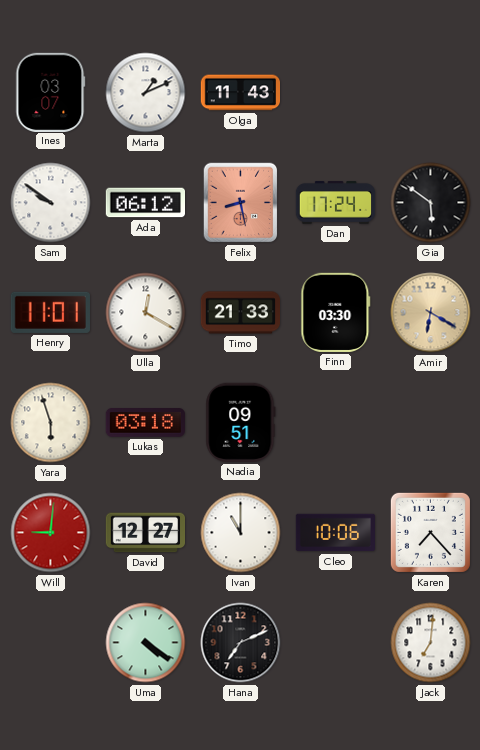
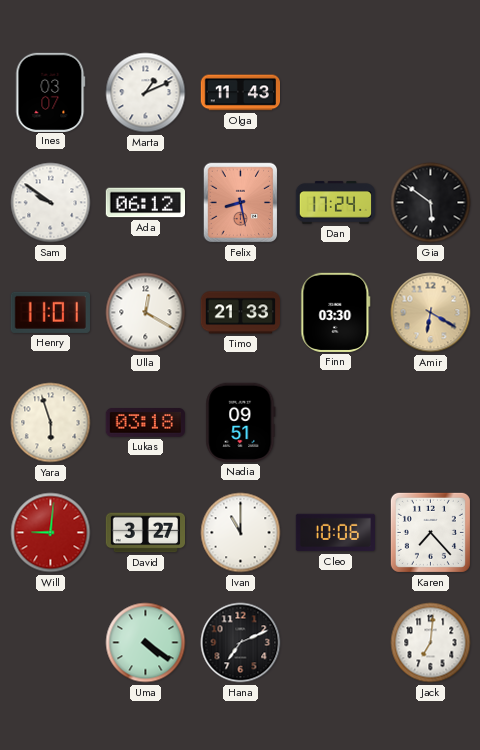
David: 12:27 -> 3:27
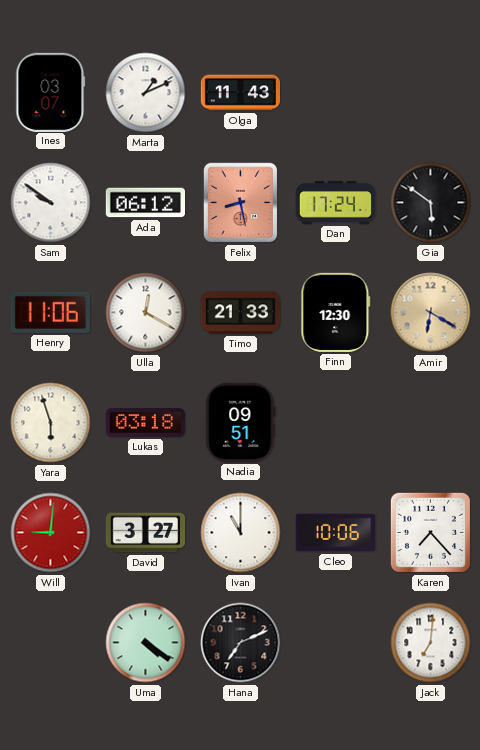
Henry: 11:01 -> 11:06
Finn: 03:30 -> 12:30
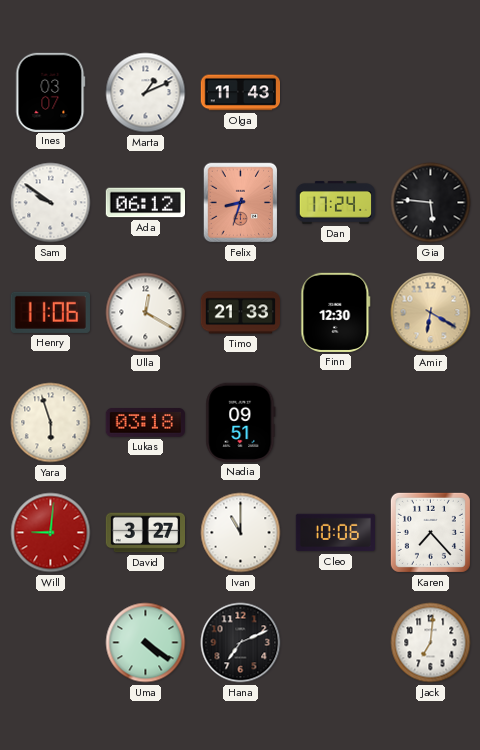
Felix: 8:28 -> 8:33
Gia: 5:51 -> 5:46
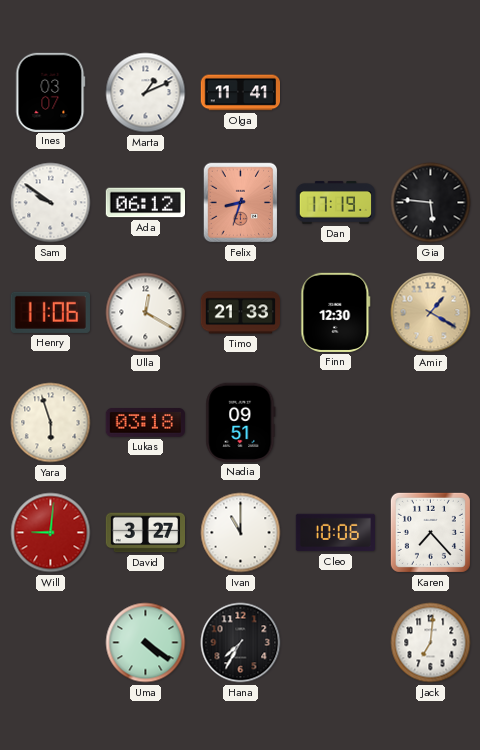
Olga: 11:43 -> 11:41
Dan: 17:24 -> 17:19
Amir: 6:20 -> 1:20
Hana: 7:11 -> 7:35
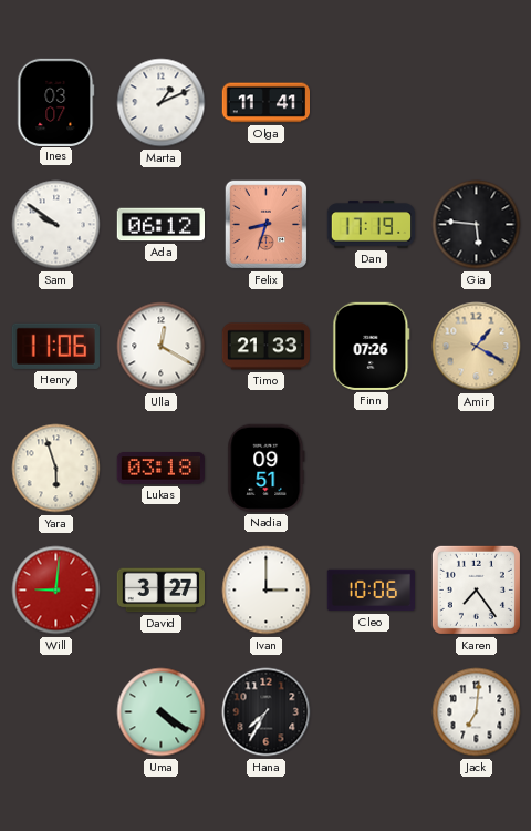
Finn: 12:30 -> 07:26
Ivan: 11:00 -> 3:00
Karen: 7:23 -> 7:24
